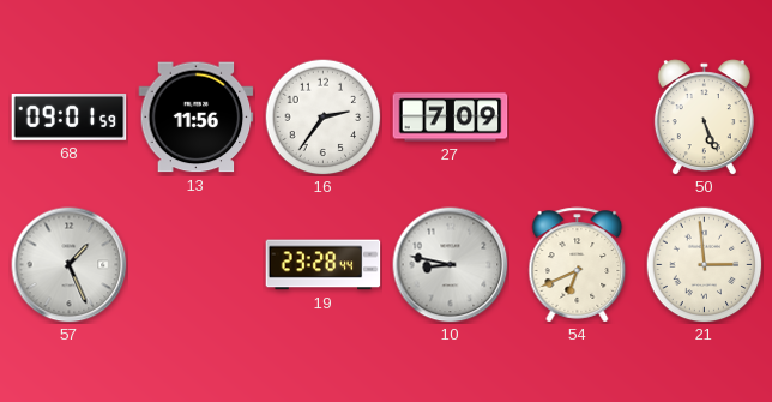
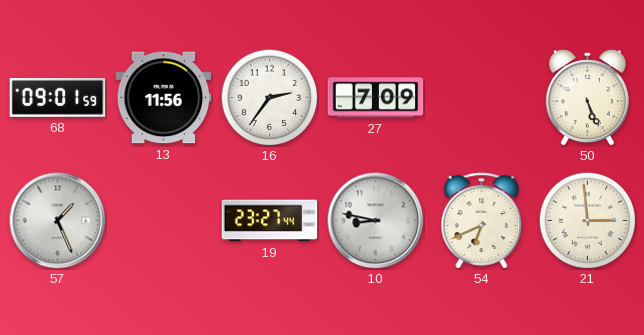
19: 23:28 -> 23:27
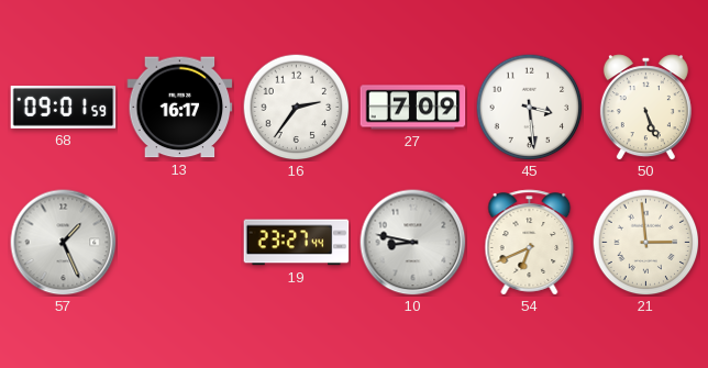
13: 11:56 -> 16:17
45: none -> 3:29
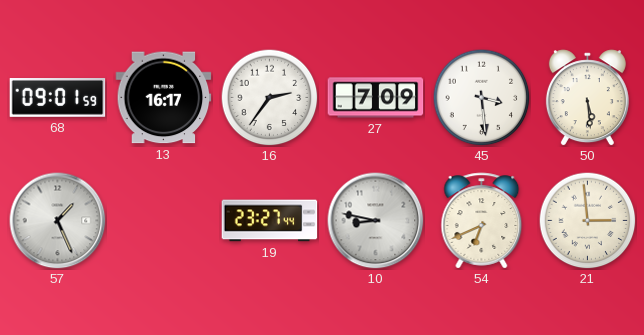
50: 5:26 -> 5:29
